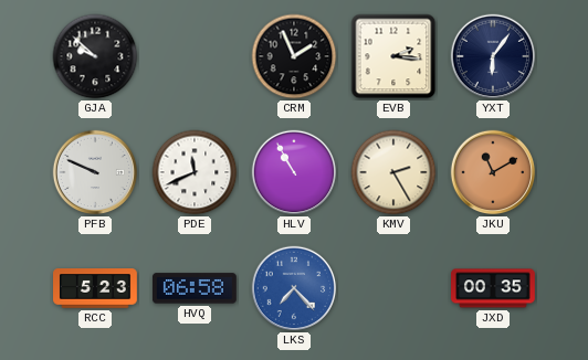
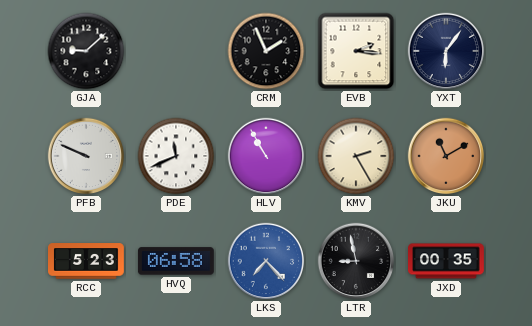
GJA: 9:52 -> 9:08
LTR: none -> 8:58
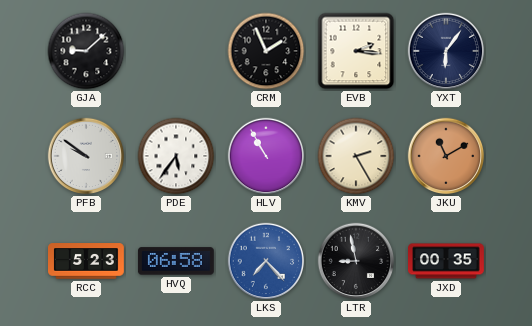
PFB: 9:49 -> 9:51
PDE: 11:41 -> 5:36
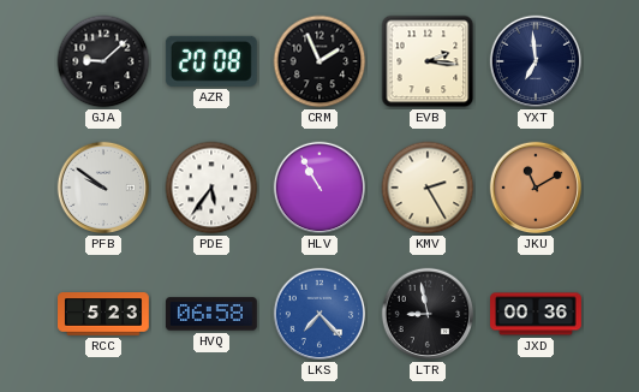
AZR: none -> 20:08
YXT: 6:06 -> 6:59
JXD: 00:35 -> 00:36
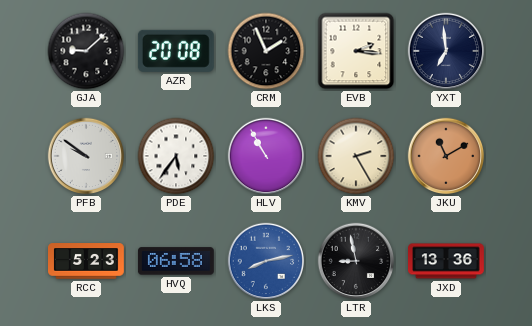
LKS: 7:23 -> 8:13
JXD: 00:36 -> 13:36
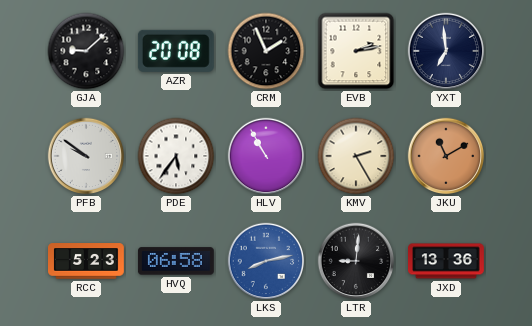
EVB: 2:16 -> 2:13
LTR: 8:58 -> 9:01
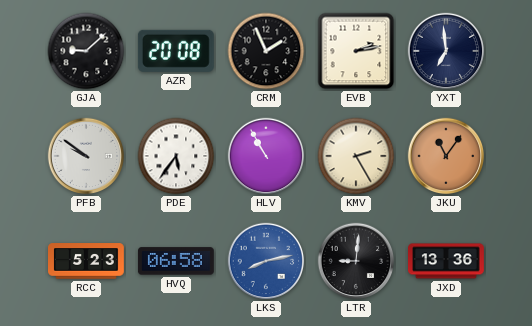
JKU: 11:10 -> 11:06
